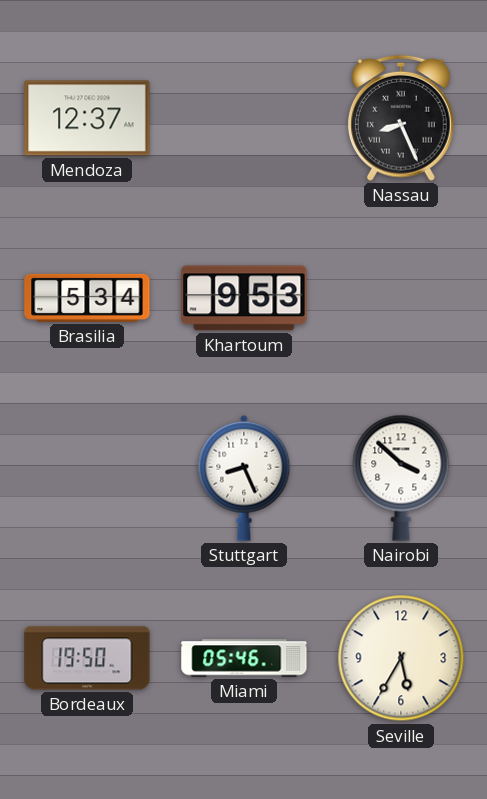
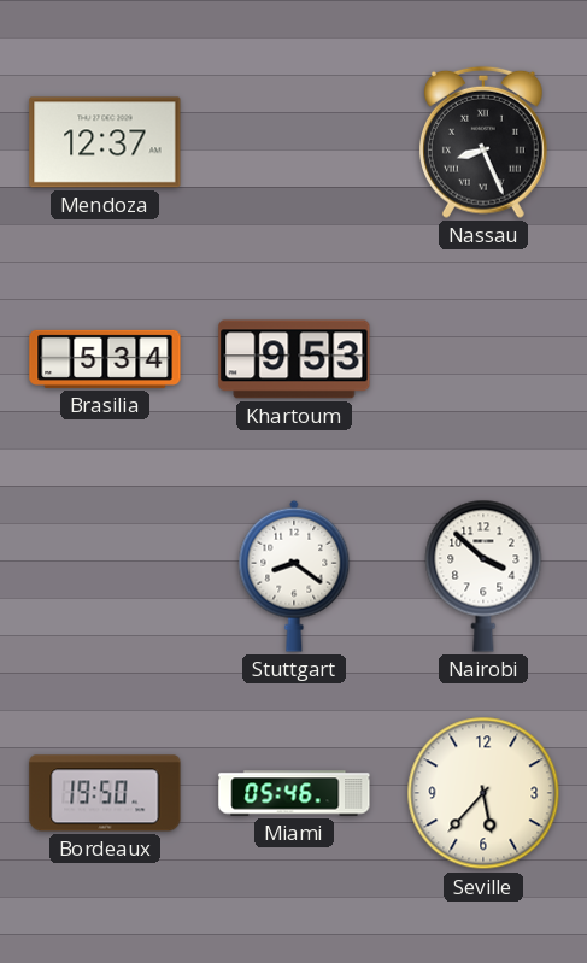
Stuttgart: 8:26 -> 8:21
Seville: 5:35 -> 5:37
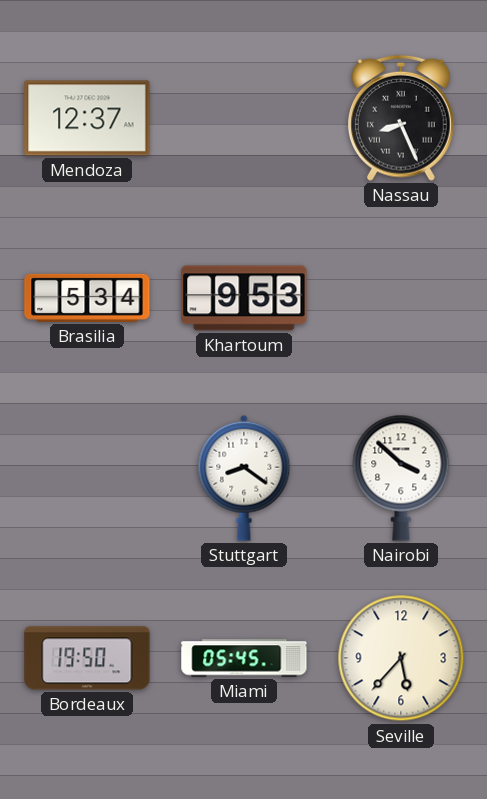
Miami: 05:46 -> 05:45
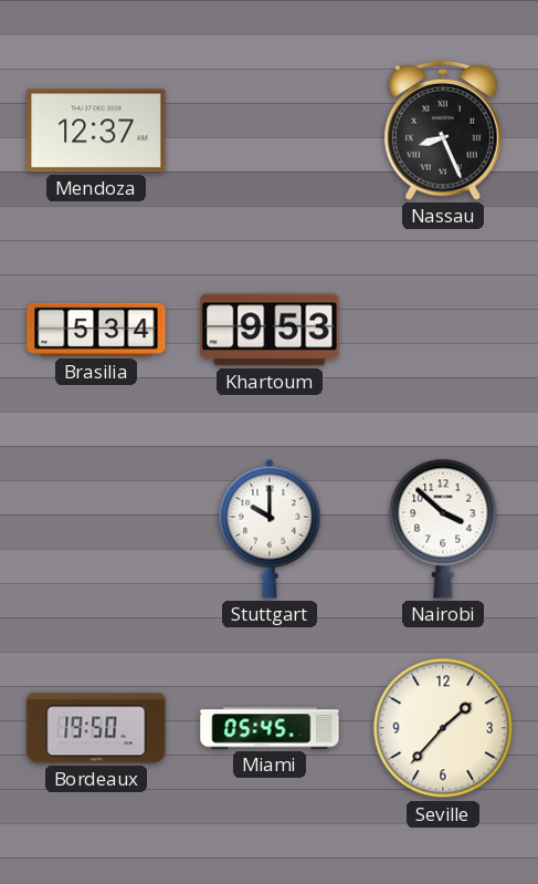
Stuttgart: 8:21 -> 10:00
Seville: 5:37 -> 1:37
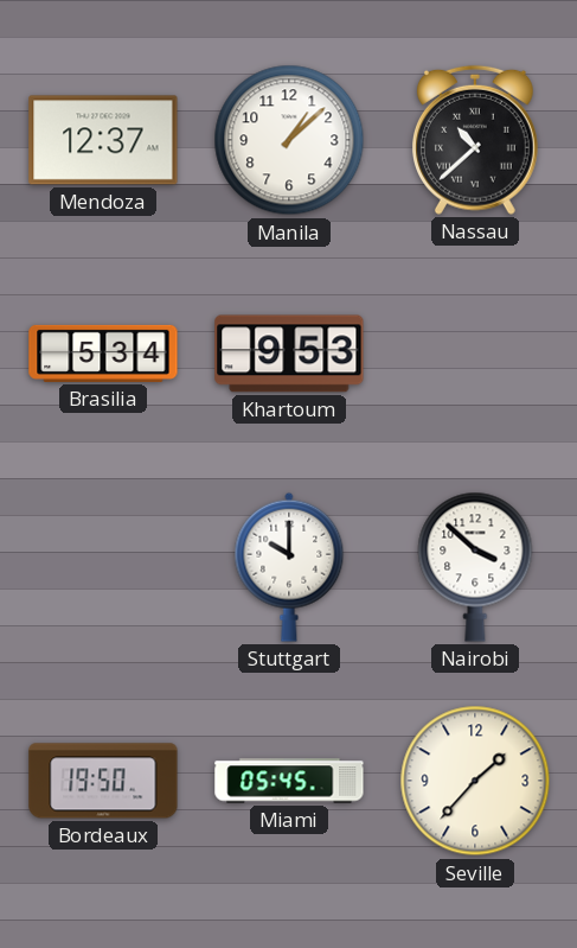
Manila: none -> 1:08
Nassau: 8:26 -> 10:38
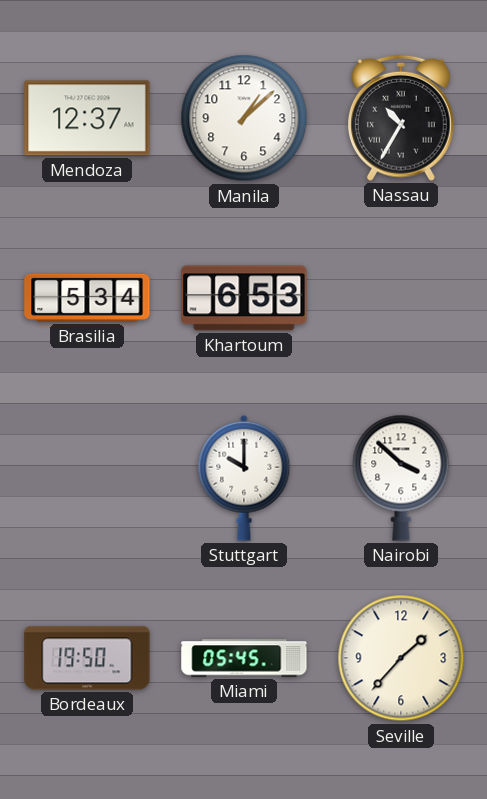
Nassau: 10:38 -> 10:35
Khartoum: 9:53 -> 6:53
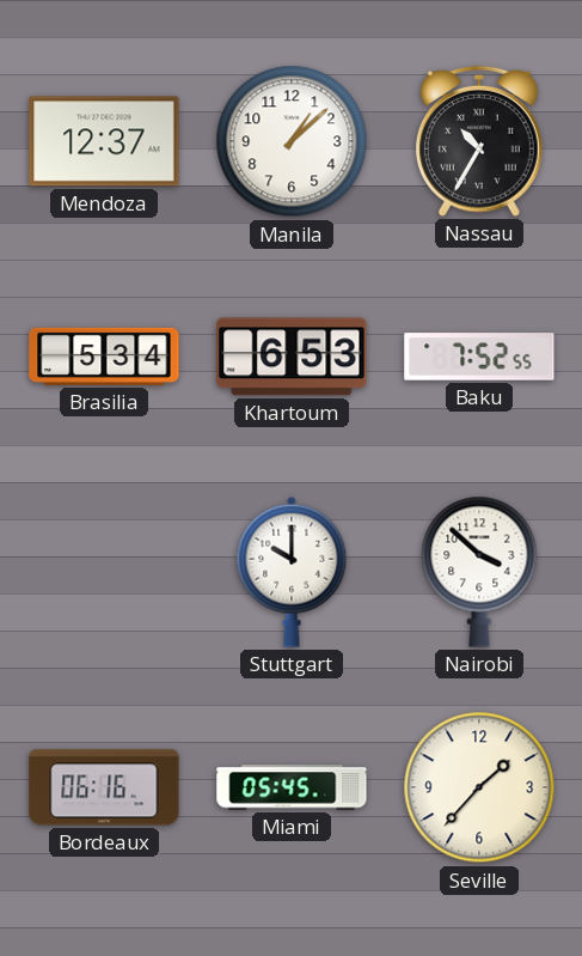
Baku: none -> 7:52
Bordeaux: 19:50 -> 06:16
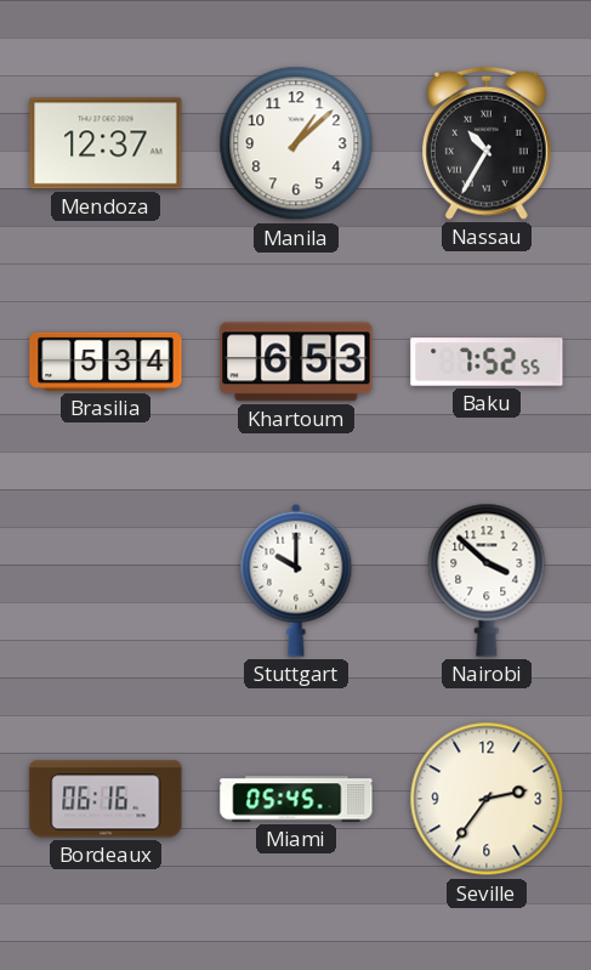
Seville: 1:37 -> 2:36
